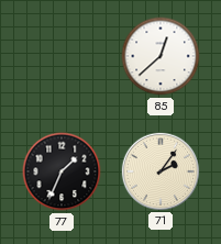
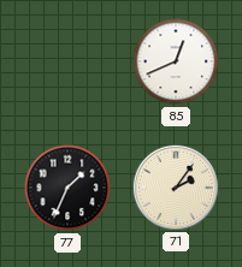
85: 12:38 -> 12:41
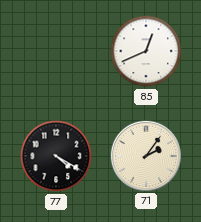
77: 1:34 -> 4:20
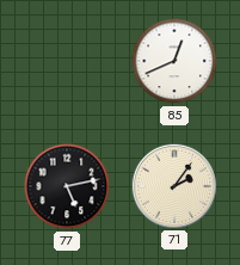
77: 4:20 -> 5:13
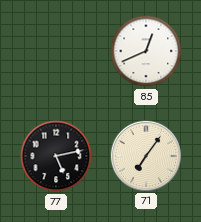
71: 2:06 -> 7:06
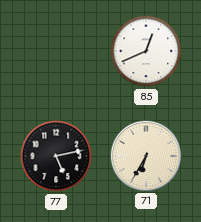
71: 7:06 -> 6:35
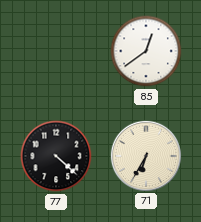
85: 12:41 -> 12:39
77: 5:13 -> 4:22
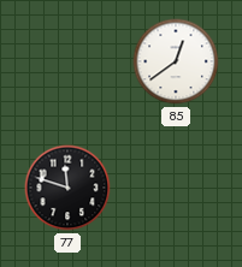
77: 4:22 -> 11:48
71: 6:35 -> none
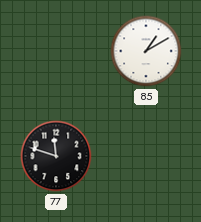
85: 12:39 -> 1:10
